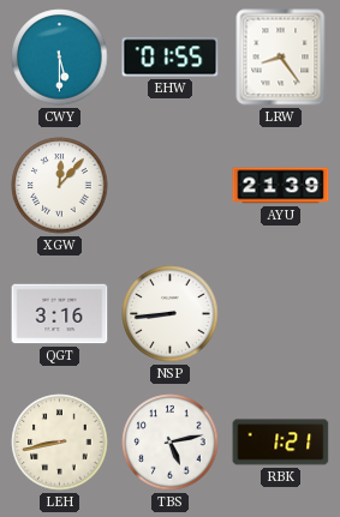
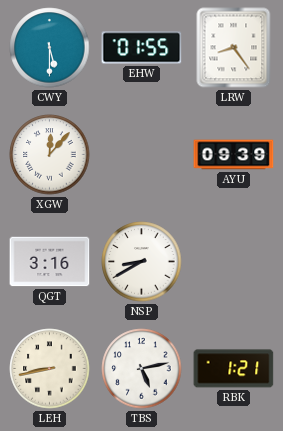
AYU: 21:39 -> 09:39
NSP: 8:44 -> 8:40
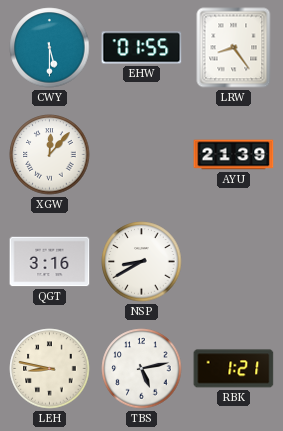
AYU: 09:39 -> 21:39
LEH: 8:43 -> 8:47
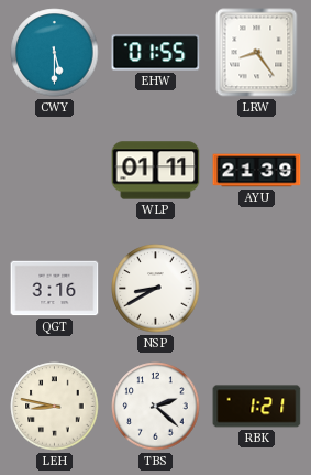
XGW: 12:07 -> none
WLP: none -> 01:11
TBS: 5:13 -> 2:22
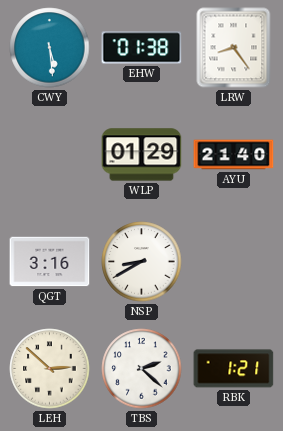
CWY: 5:30 -> 5:29
EHW: 01:55 -> 01:38
WLP: 01:11 -> 01:29
AYU: 21:39 -> 21:40
LEH: 8:47 -> 2:52
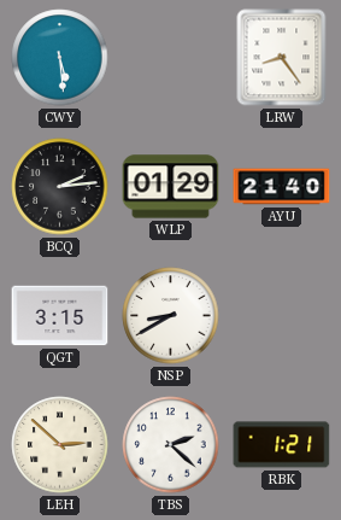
EHW: 01:38 -> none
BCQ: none -> 2:14
QGT: 3:16 -> 3:15
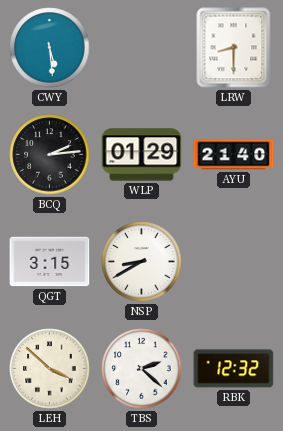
LRW: 8:24 -> 8:30
LEH: 2:52 -> 3:52
RBK: 1:21 -> 12:32
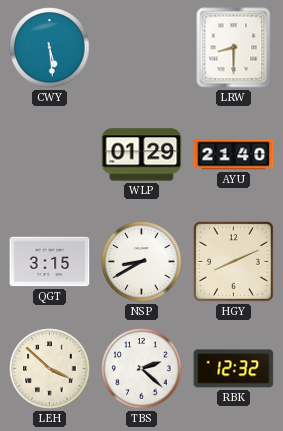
BCQ: 2:14 -> none
HGY: none -> 8:11
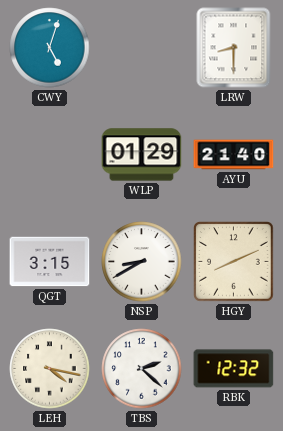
CWY: 5:29 -> 5:03
LEH: 3:52 -> 4:17
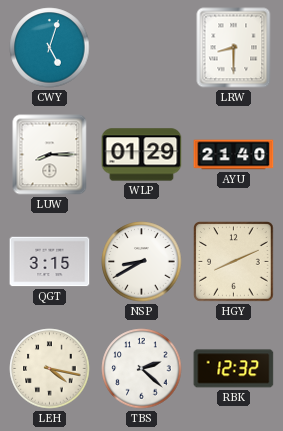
LUW: none -> 8:15
